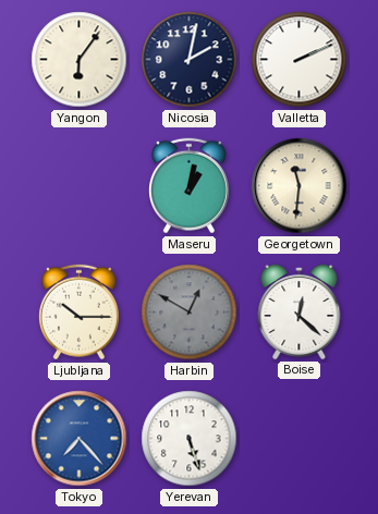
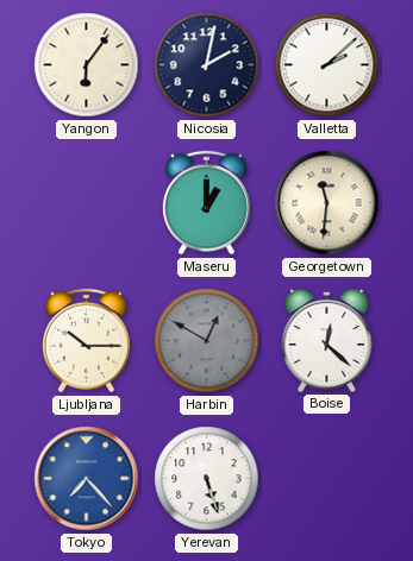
Valletta: 2:11 -> 2:08
Maseru: 1:02 -> 1:00
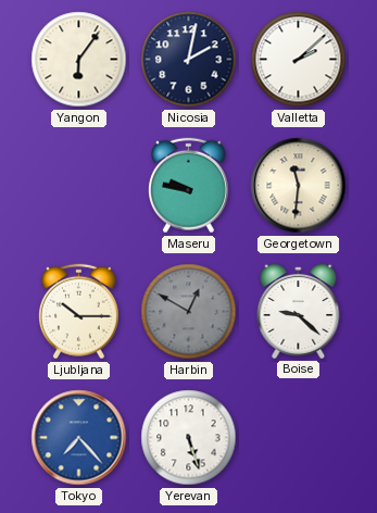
Maseru: 1:00 -> 9:47
Boise: 12:22 -> 9:22
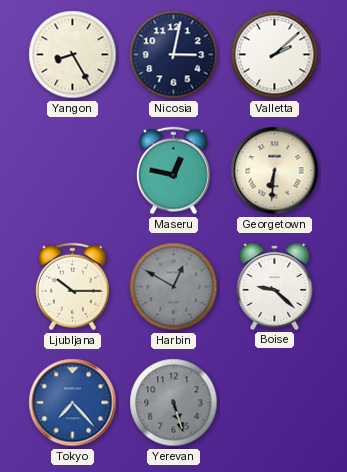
Yangon: 6:06 -> 8:25
Nicosia: 2:02 -> 3:02
Maseru: 9:47 -> 12:47
Georgetown: 11:31 -> 6:31
Yerevan dial: white -> grey
